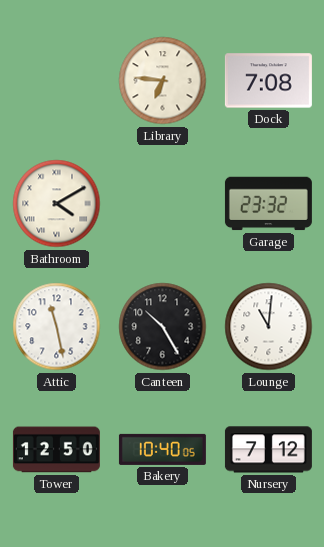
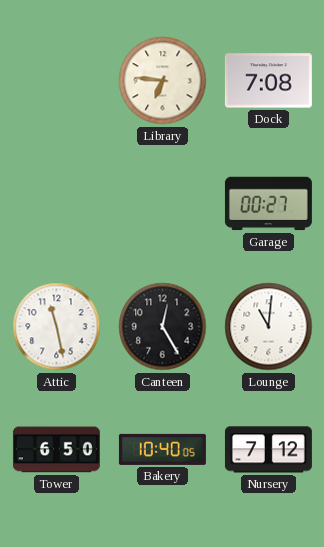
Bathroom: 4:10 -> none
Garage: 23:32 -> 00:27
Canteen: 10:25 -> 12:25
Tower: 12:50 -> 6:50
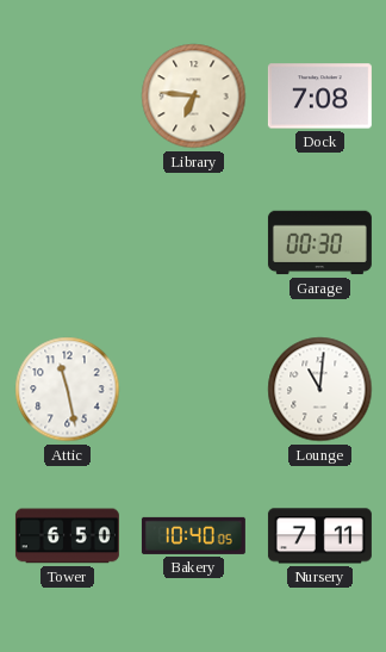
Garage: 00:27 -> 00:30
Canteen: 12:25 -> none
Nursery: 7:12 -> 7:11
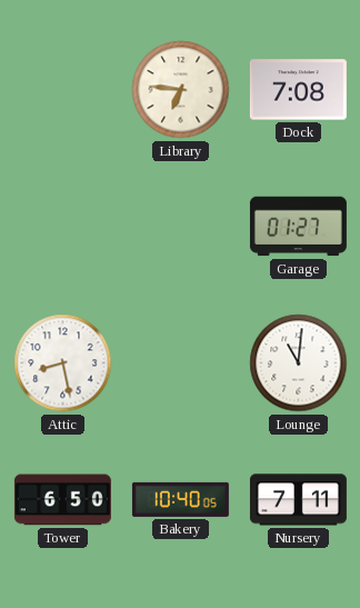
Garage: 00:30 -> 01:27
Attic: 11:28 -> 8:28
